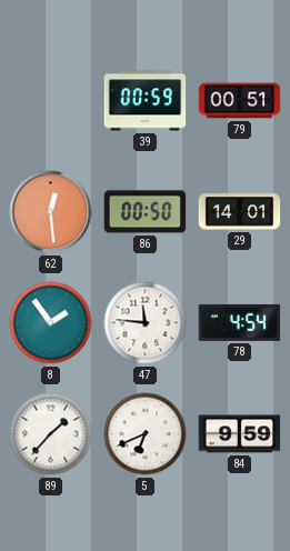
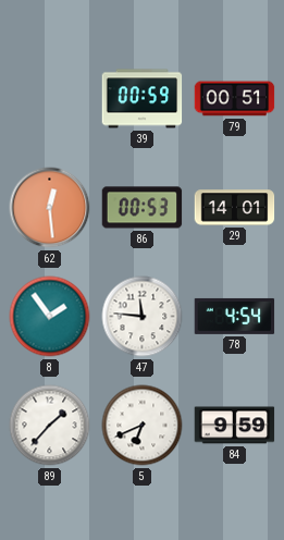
86: 00:50 -> 00:53
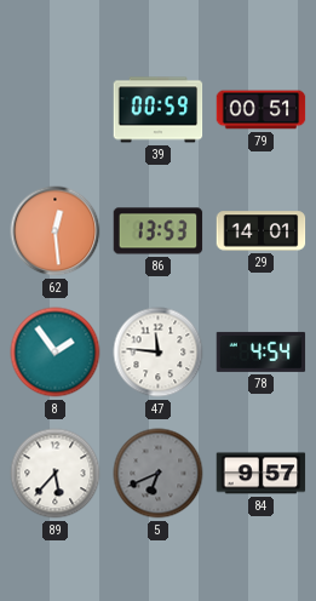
86: 00:53 -> 13:53
89: 1:37 -> 5:37
5 dial: white -> grey
84: 9:59 -> 9:57
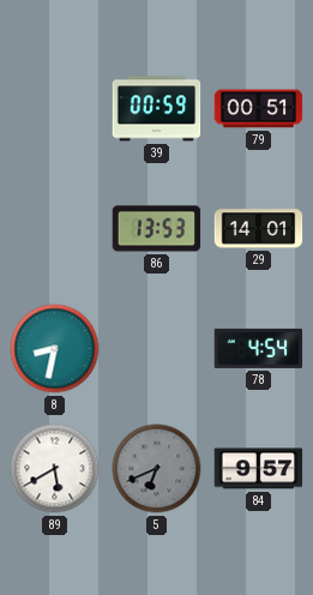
62: 12:29 -> none
8: 1:54 -> 8:32
47: 11:46 -> none
89: 5:37 -> 5:40
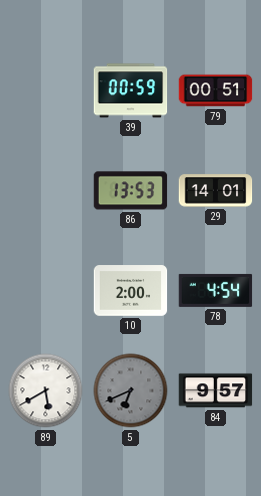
8: 8:32 -> none
10: none -> 2:00
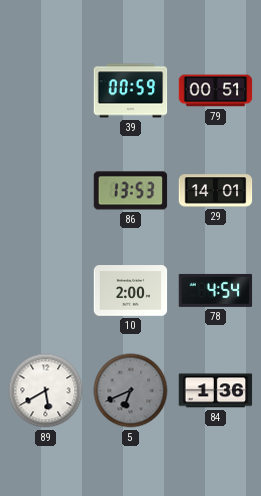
84: 9:57 -> 1:36
